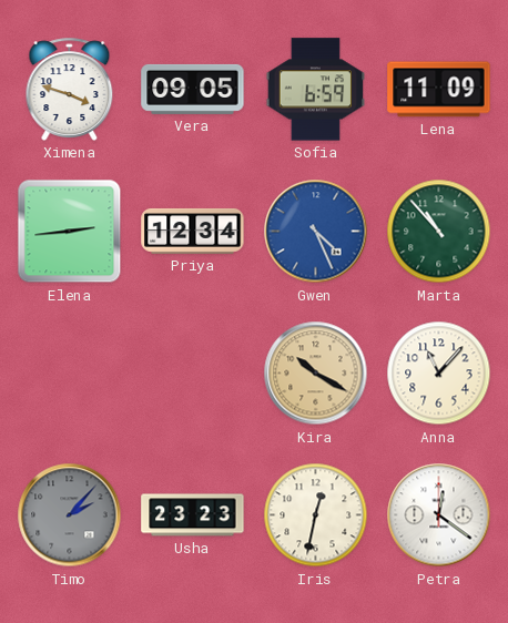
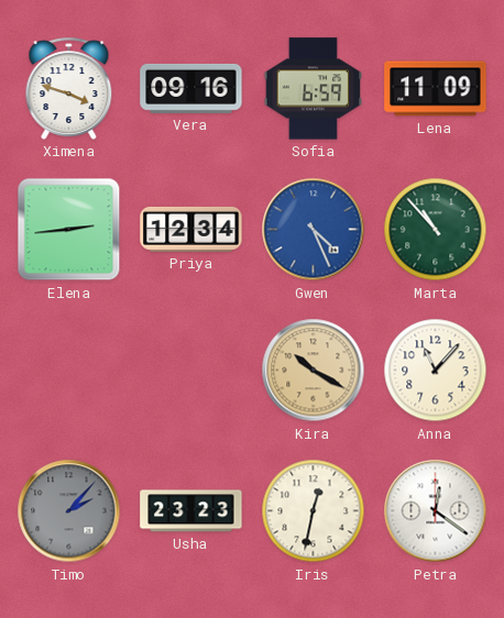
Vera: 09:05 -> 09:16
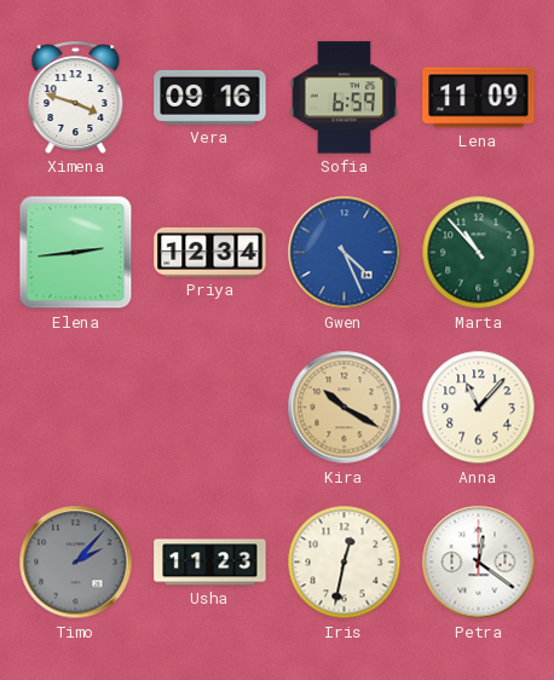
Usha: 23:23 -> 11:23
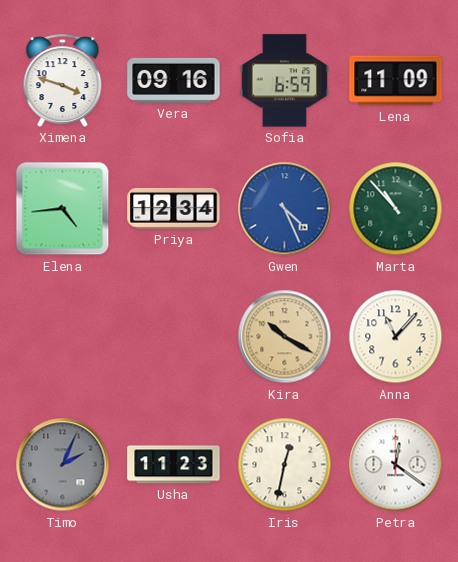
Elena: 2:44 -> 4:44
Timo: 2:07 -> 2:04
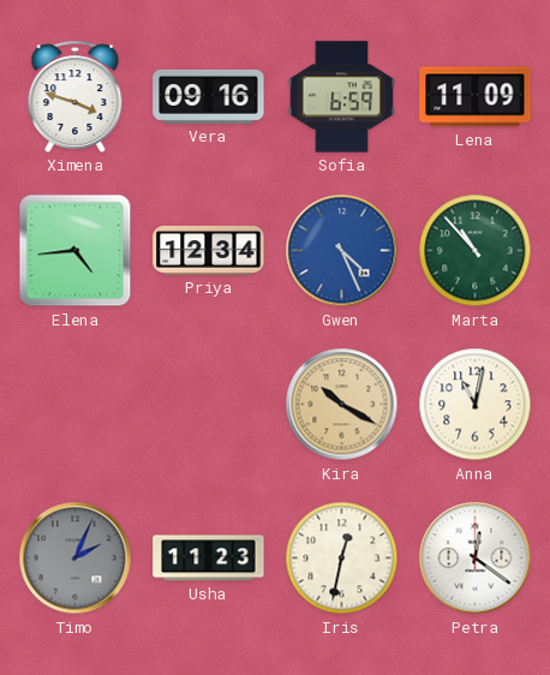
Anna: 11:07 -> 11:02
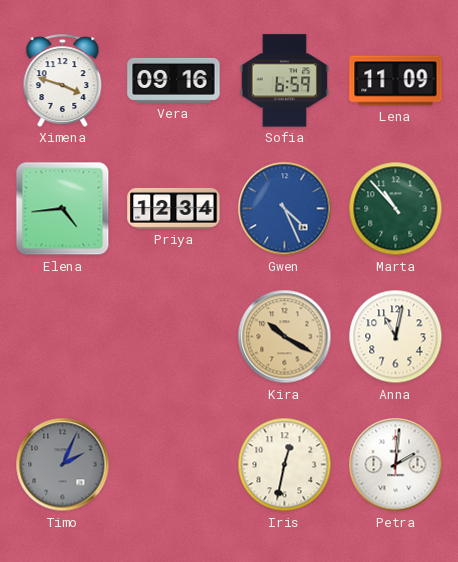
Usha: 11:23 -> none
Petra: 12:21 -> 2:01
